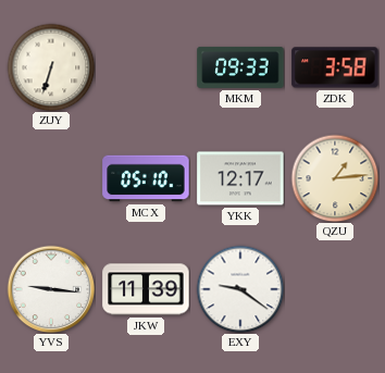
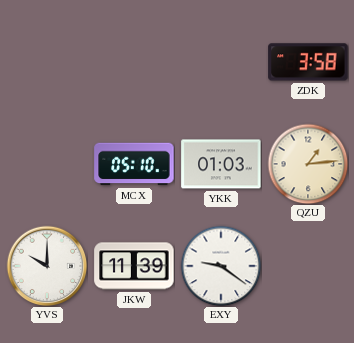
ZUY: 6:33 -> none
MKM: 09:33 -> none
YKK: 12:17 -> 01:03
YVS: 9:16 -> 10:00
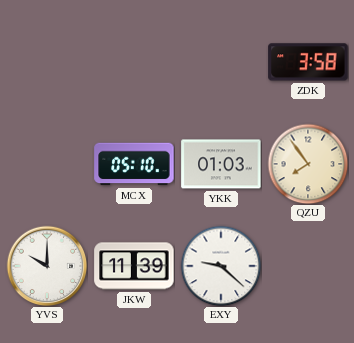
QZU: 1:14 -> 7:54
EXY: 9:21 -> 9:22
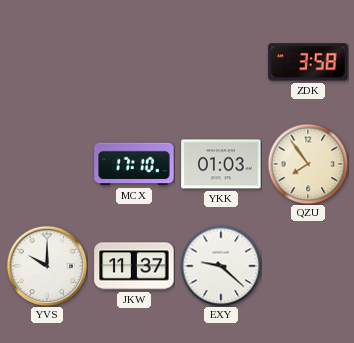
MCX: 05:10 -> 17:10
JKW: 11:39 -> 11:37
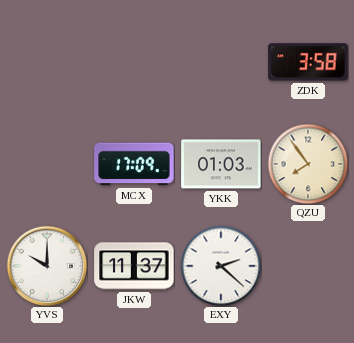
MCX: 17:10 -> 17:09
EXY: 9:22 -> 2:22
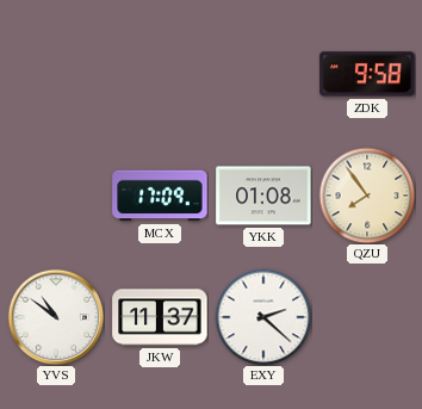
ZDK: 3:58 -> 9:58
YKK: 01:03 -> 01:08
YVS: 10:00 -> 10:51
